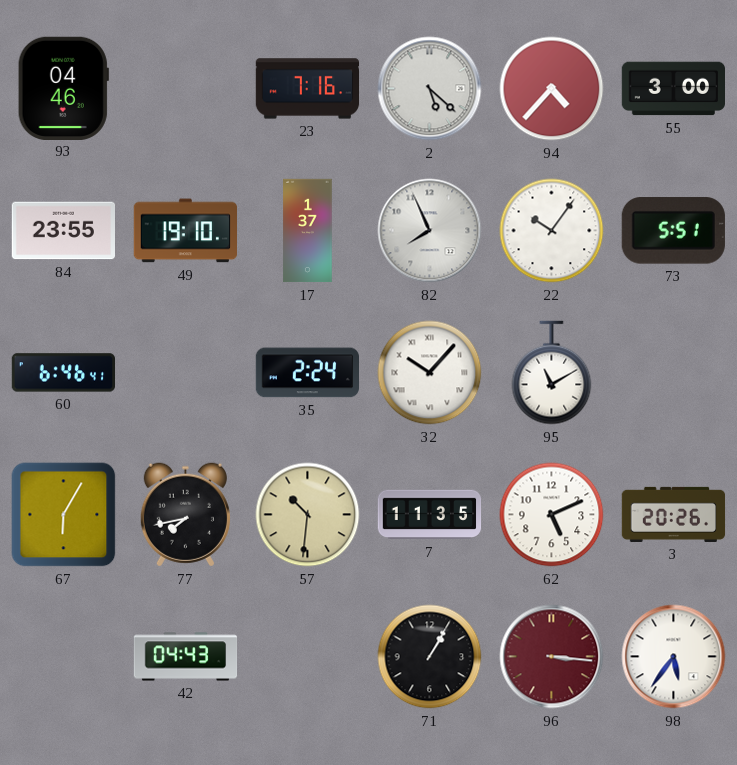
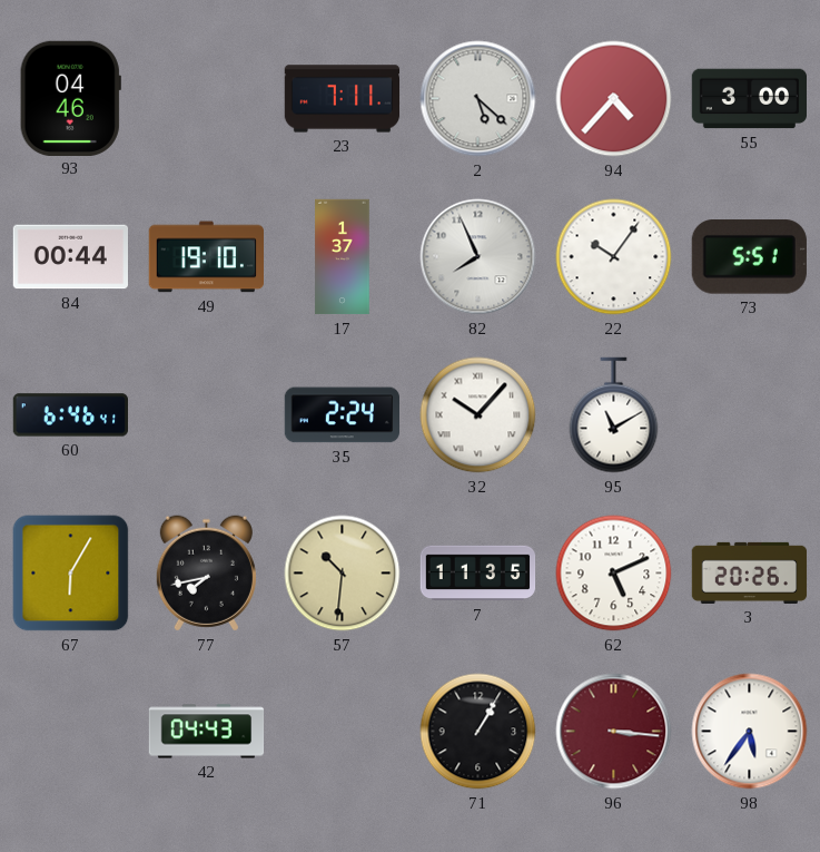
23: 7:16 -> 7:11
84: 23:55 -> 00:44
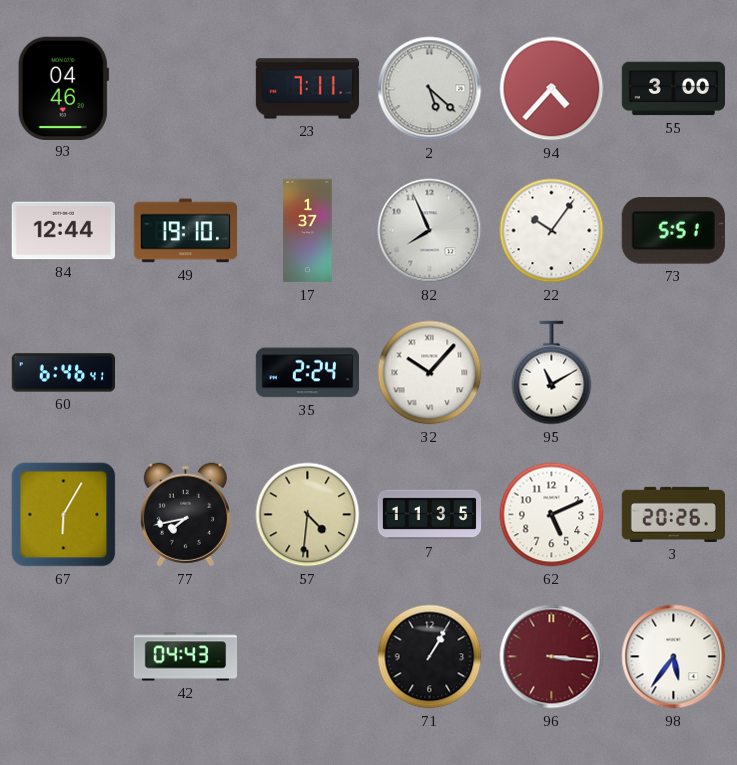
84: 00:44 -> 12:44
57: 10:31 -> 4:31
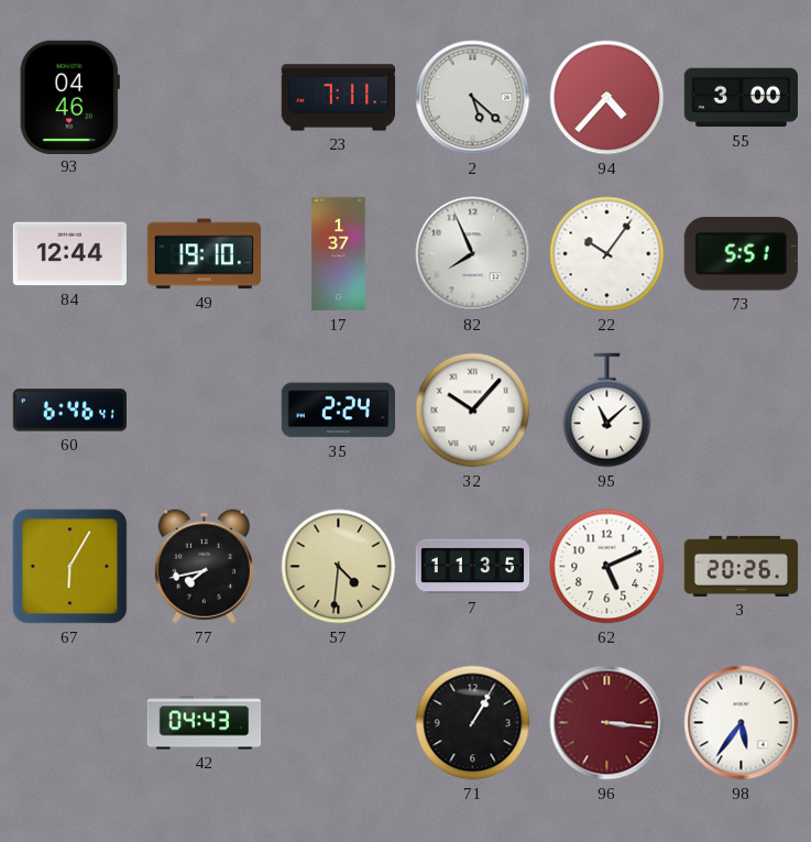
95: 11:10 -> 11:08
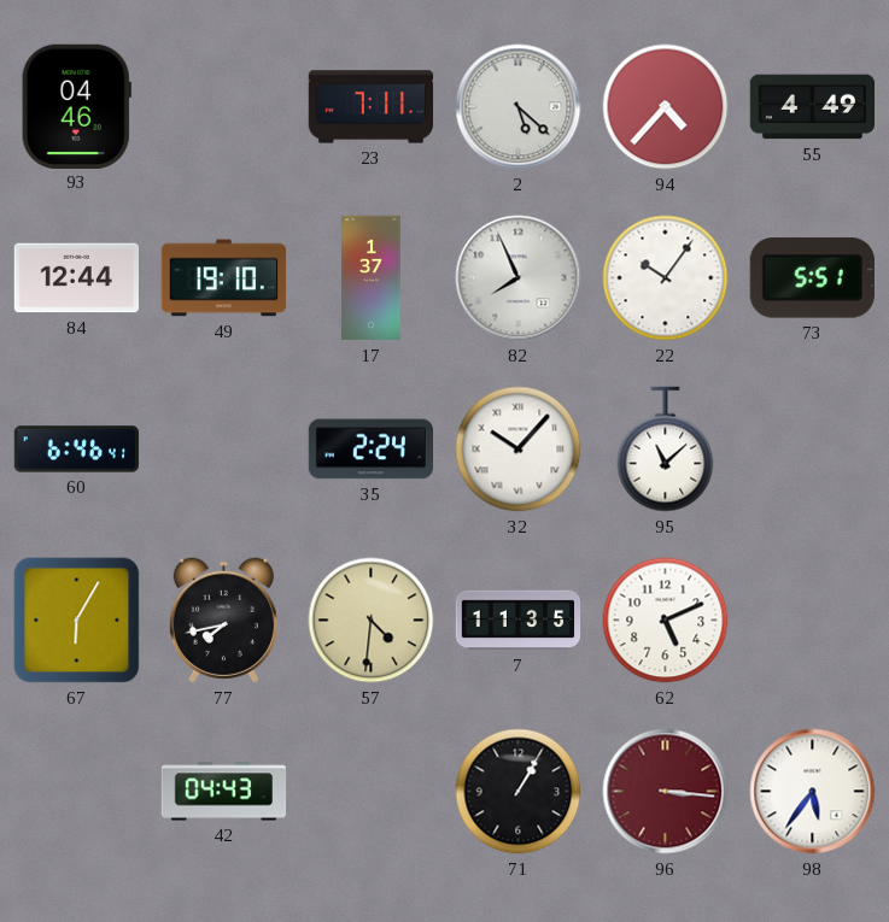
55: 3:00 -> 4:49
3: 20:26 -> none
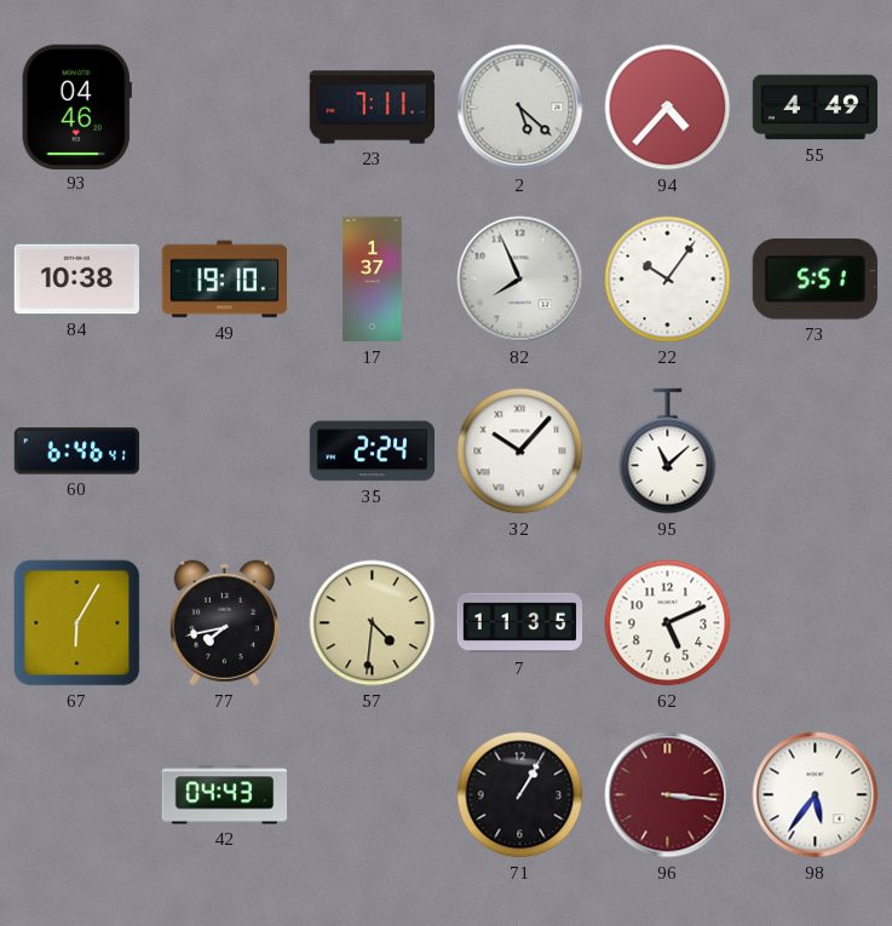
84: 12:44 -> 10:38
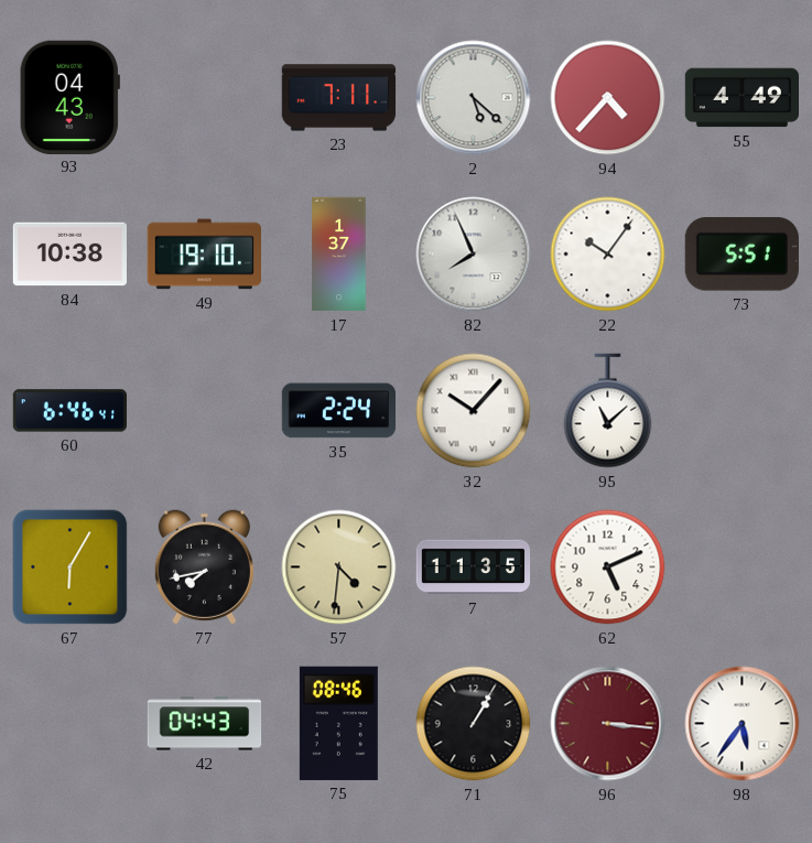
93: 04:46 -> 04:43
75: none -> 08:46
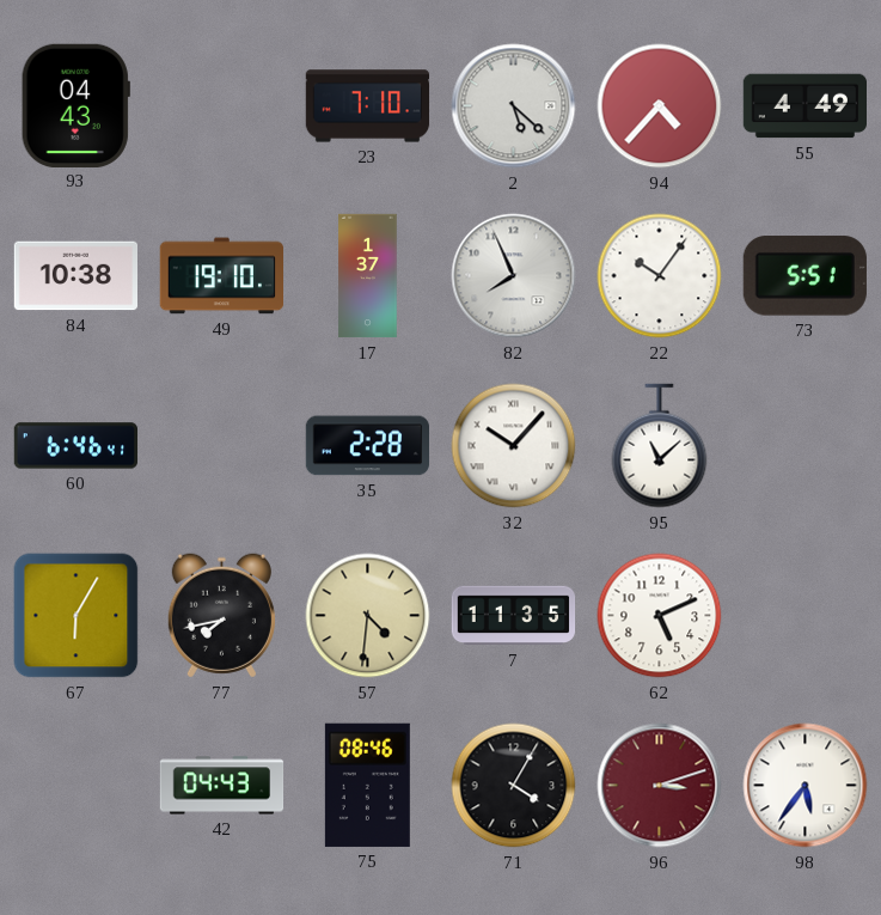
23: 7:11 -> 7:10
35: 2:24 -> 2:28
71: 1:05 -> 4:05
96: 3:16 -> 3:12
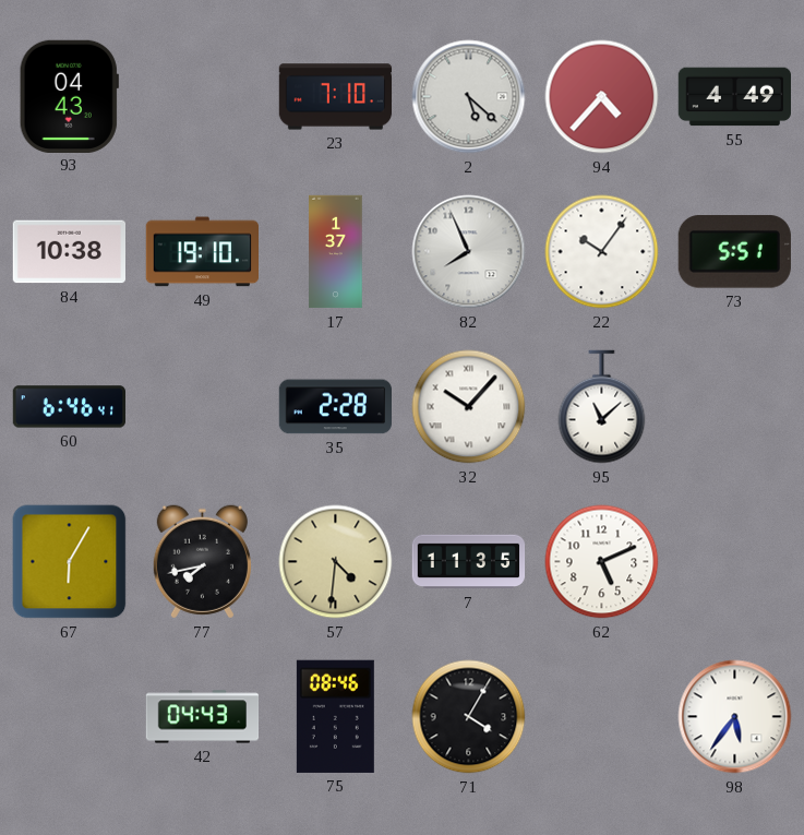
96: 3:12 -> none
